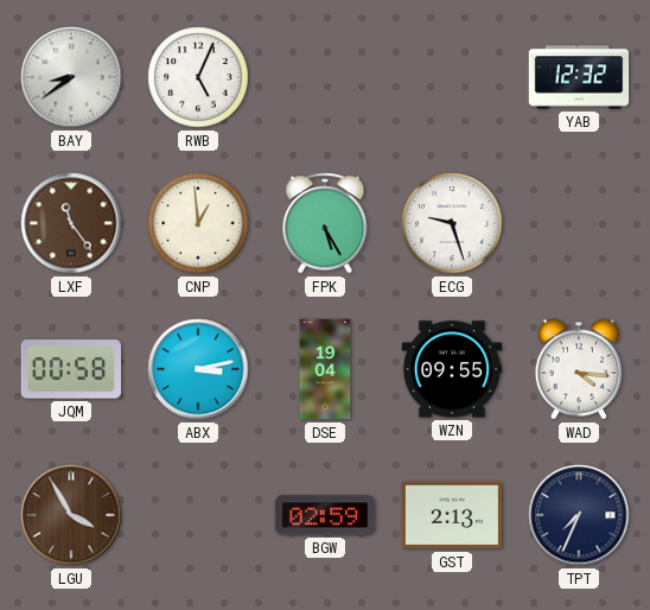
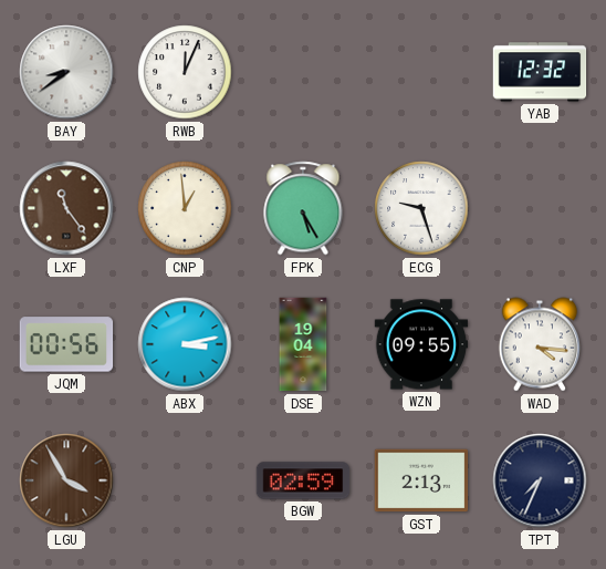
RWB: 5:04 -> 12:04
JQM: 00:58 -> 00:56
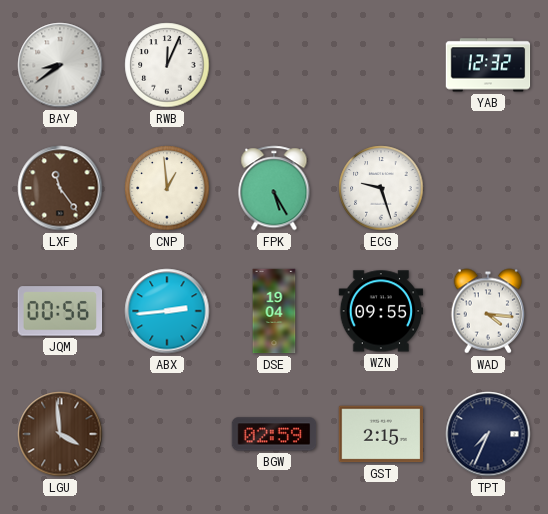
ABX: 3:13 -> 2:44
LGU: 3:55 -> 3:59
GST: 2:13 -> 2:15
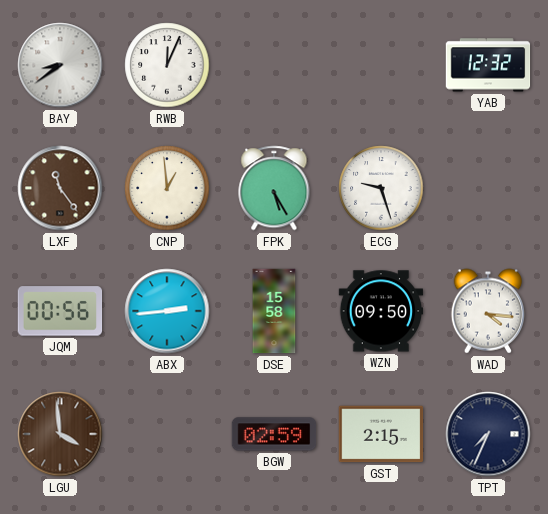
DSE: 19:04 -> 15:58
WZN: 09:55 -> 09:50
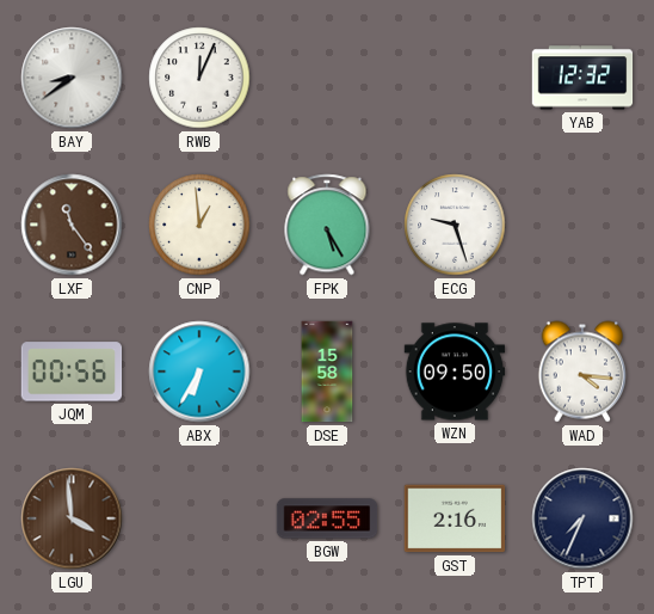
ABX: 2:44 -> 6:35
BGW: 02:59 -> 02:55
GST: 2:15 -> 2:16
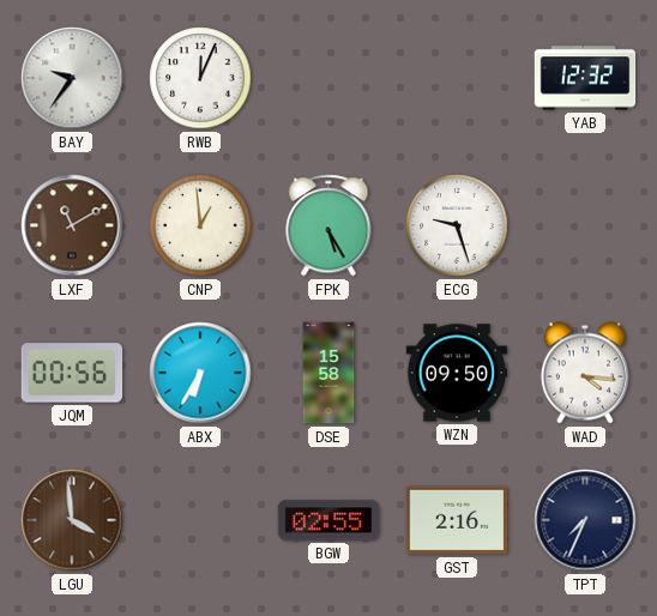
BAY: 8:39 -> 9:36
LXF: 11:24 -> 11:10
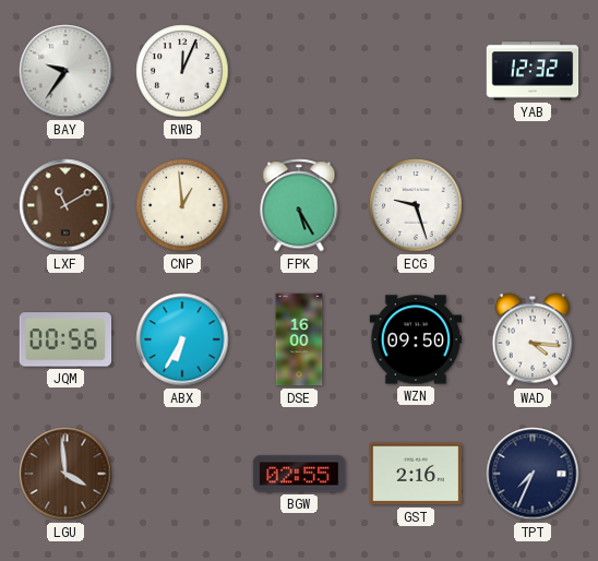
DSE: 15:58 -> 16:00
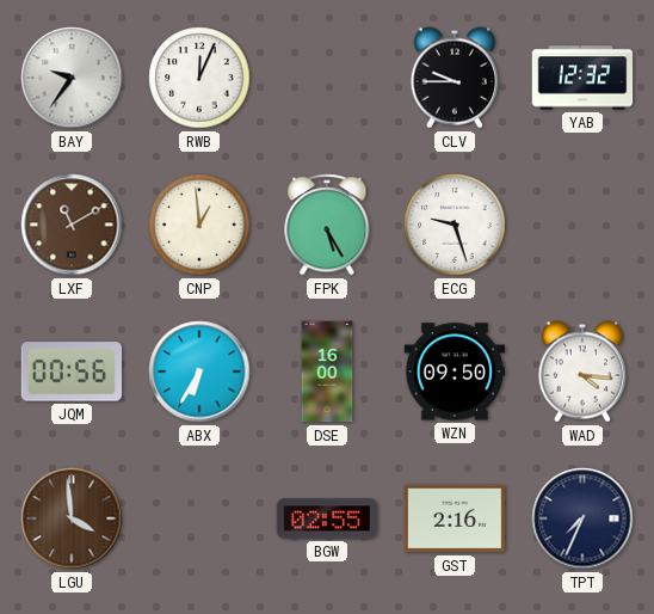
CLV: none -> 9:45
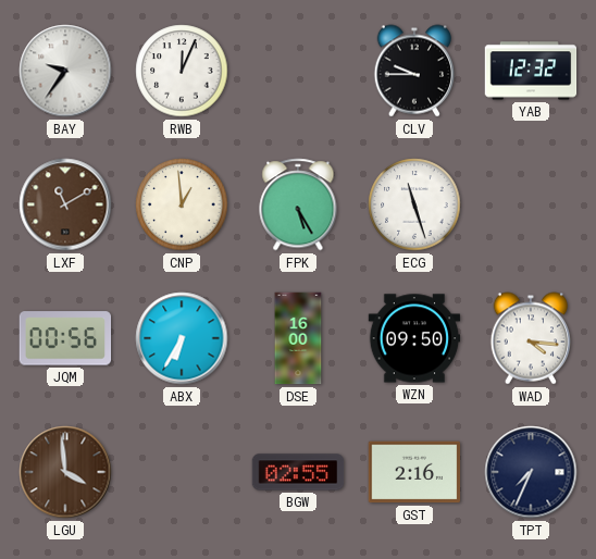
ECG: 9:27 -> 11:27
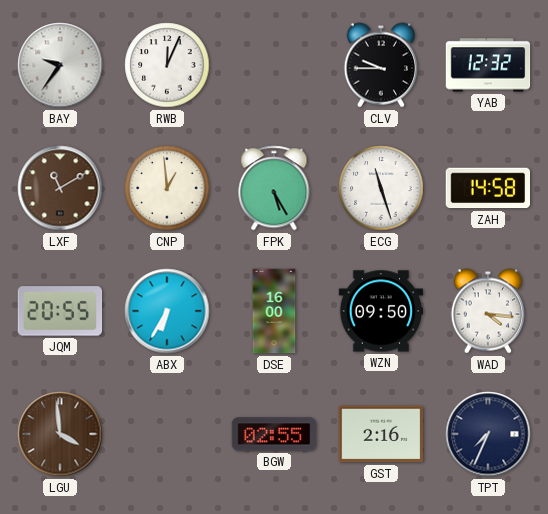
ZAH: none -> 14:58
JQM: 00:56 -> 20:55
